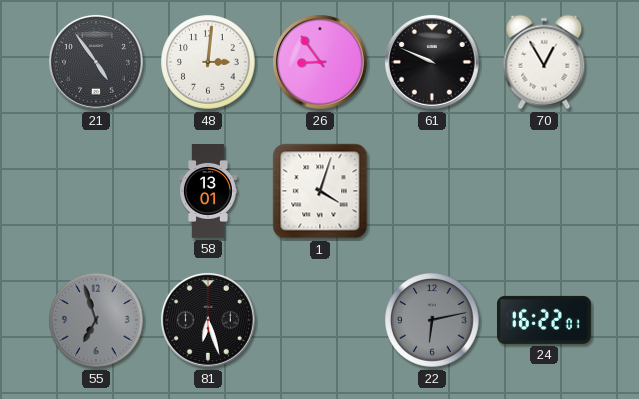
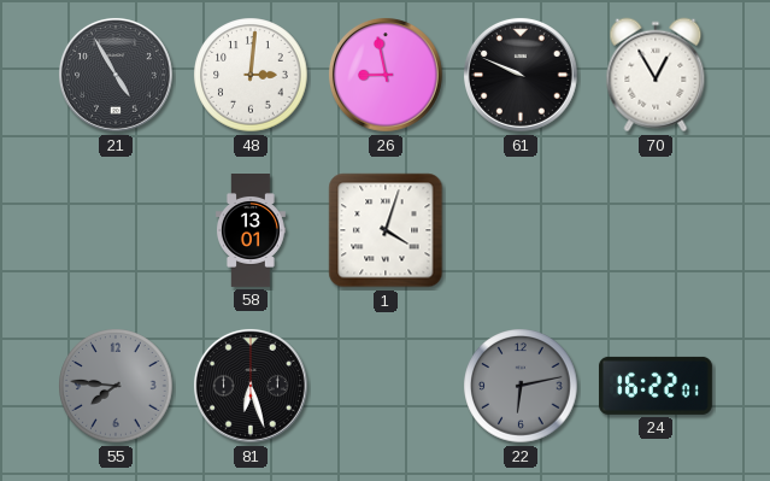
21: 4:54 -> 4:55
26: 8:54 -> 8:58
55: 6:57 -> 7:46
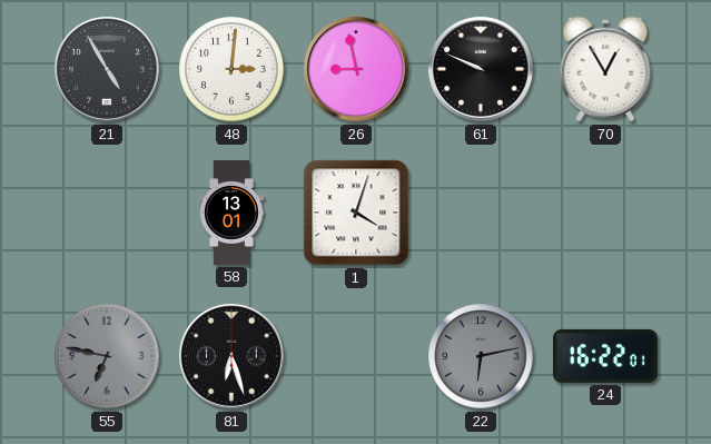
55: 7:46 -> 6:47
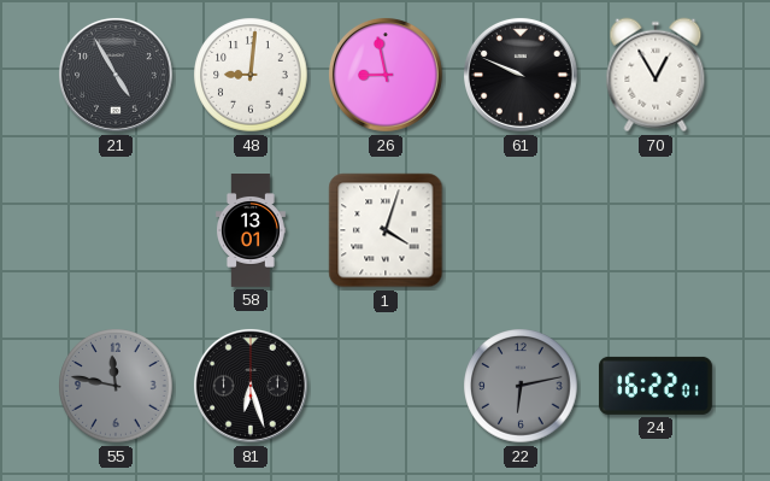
48: 3:01 -> 9:01
55: 6:47 -> 11:47
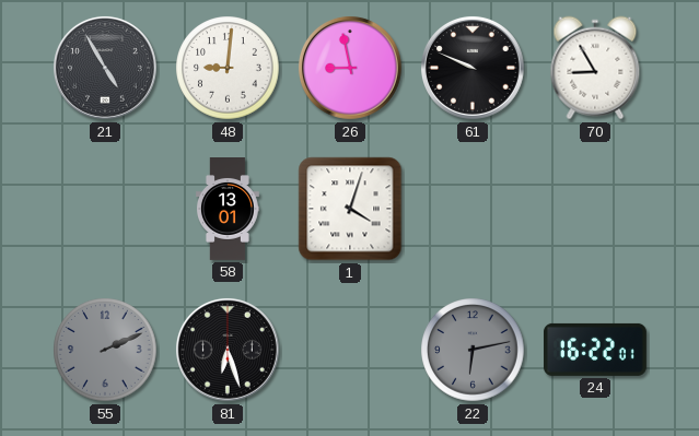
70: 12:55 -> 8:55
55: 11:47 -> 2:11
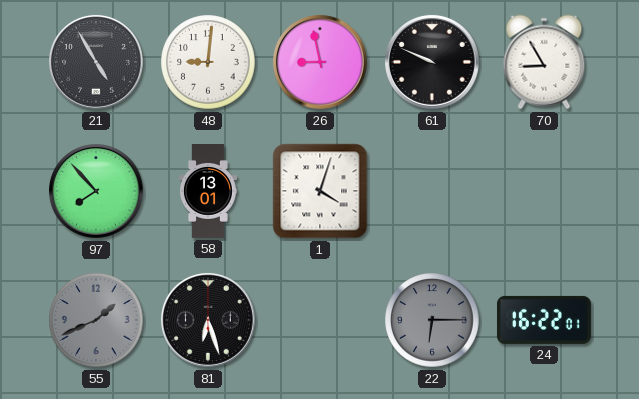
97: none -> 7:53
55: 2:11 -> 1:41
22: 6:13 -> 6:15
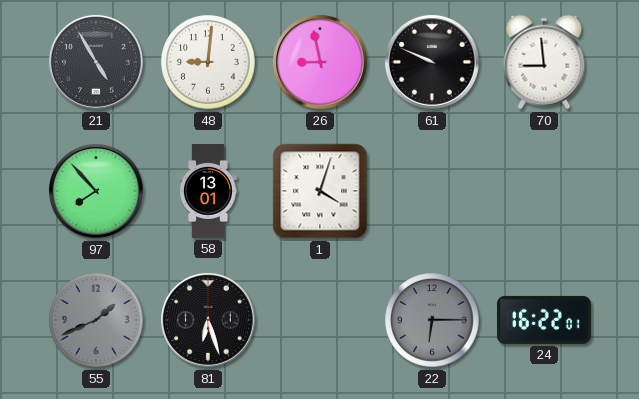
70: 8:55 -> 8:59
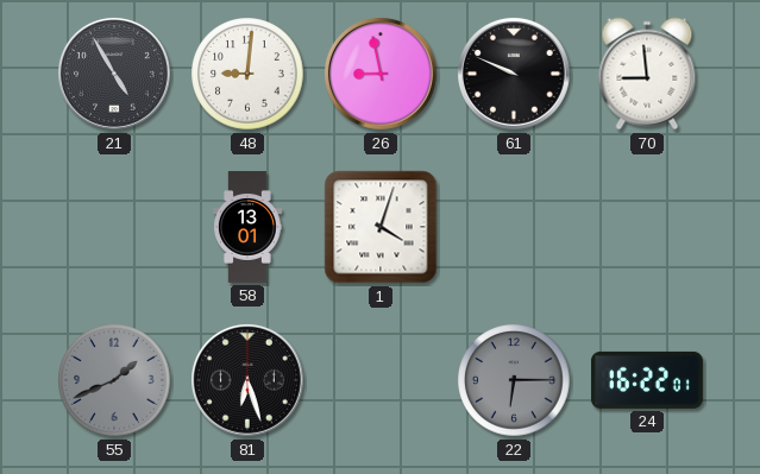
97: 7:53 -> none
